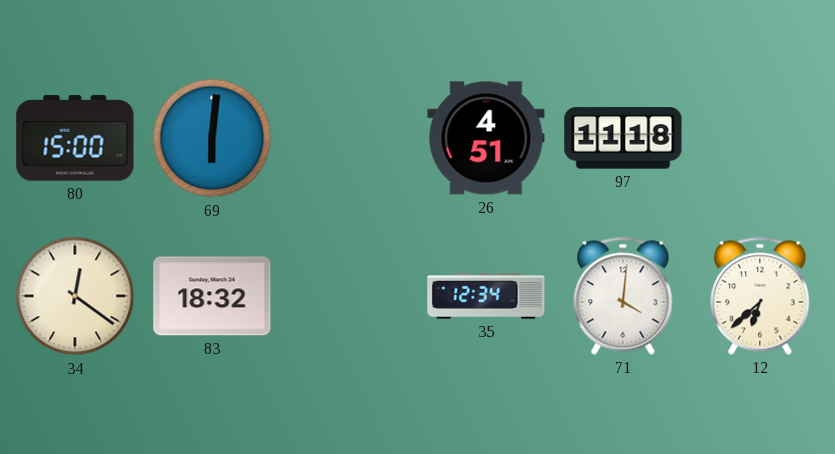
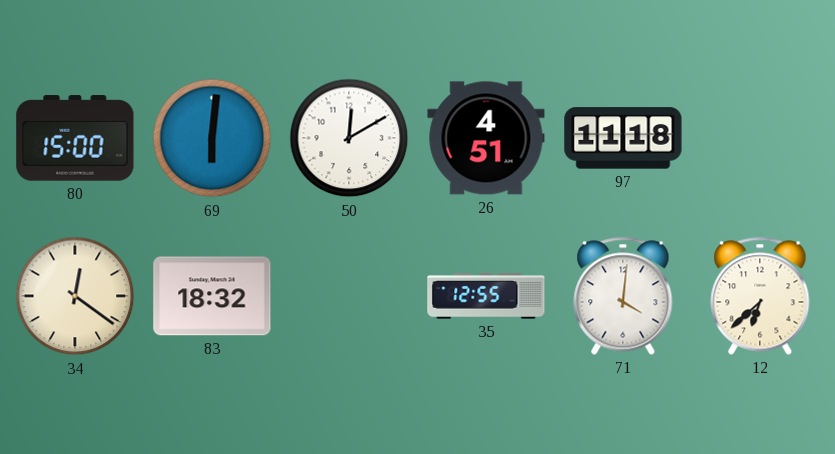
50: none -> 12:10
35: 12:34 -> 12:55
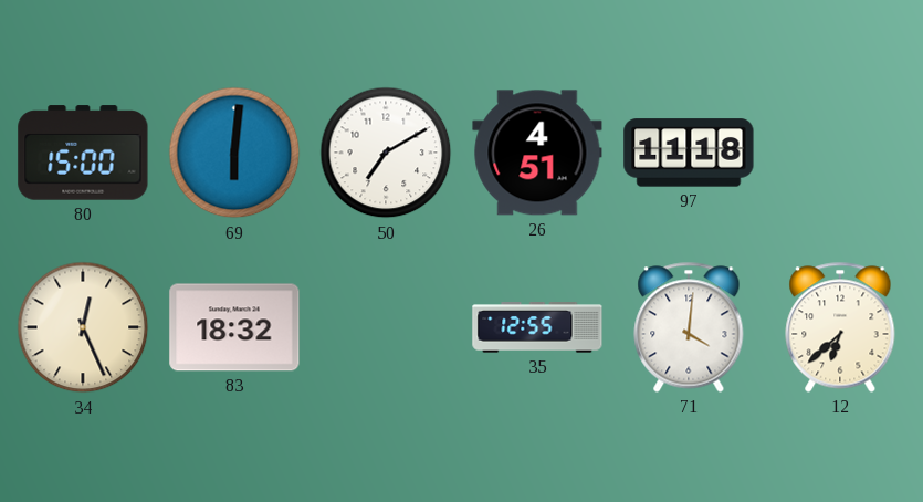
50: 12:10 -> 7:10
34: 12:21 -> 12:26
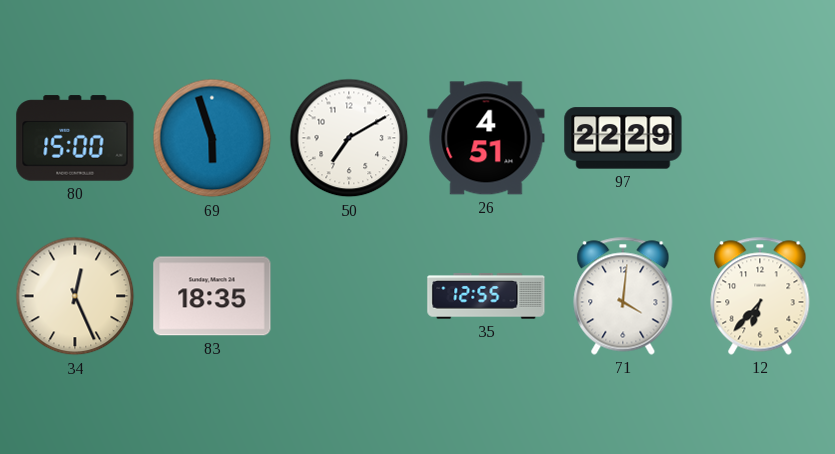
69: 6:01 -> 5:57
97: 11:18 -> 22:29
83: 18:32 -> 18:35
12: 6:38 -> 6:37
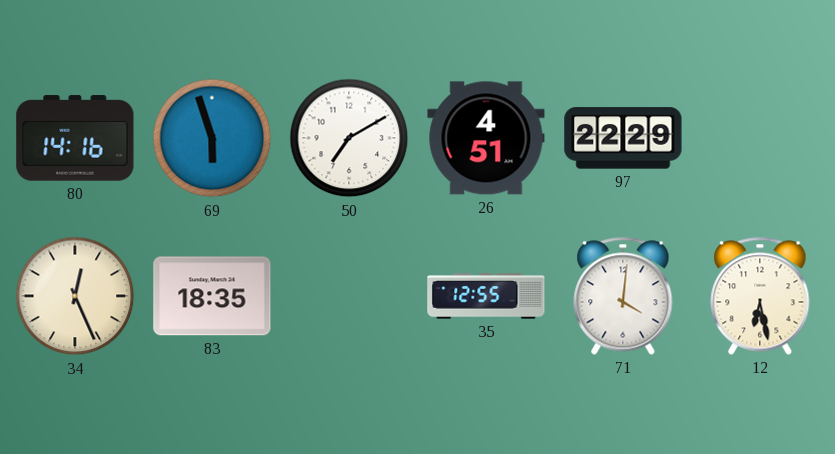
80: 15:00 -> 14:16
12: 6:37 -> 6:28
